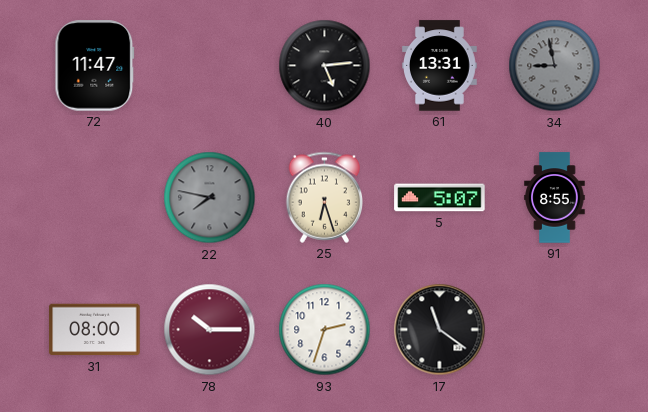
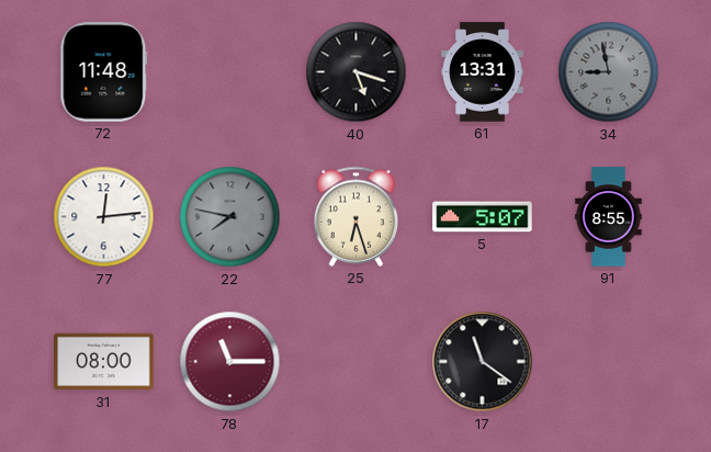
72: 11:47 -> 11:48
40: 5:14 -> 5:18
77: none -> 12:14
78: 10:15 -> 11:15
93: 2:33 -> none
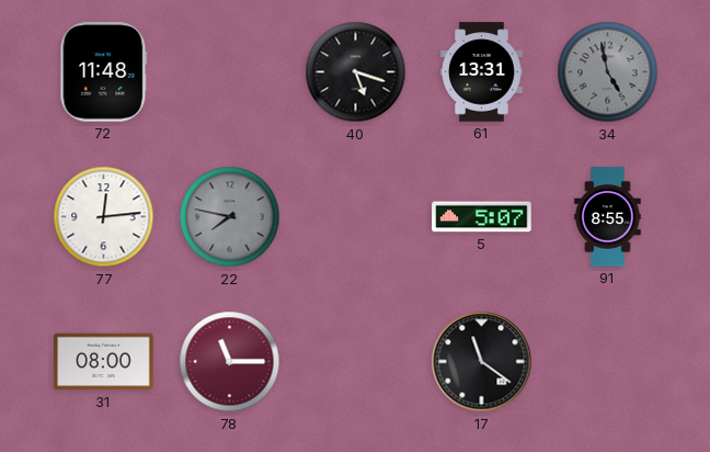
34: 8:58 -> 4:58
25: 6:27 -> none
